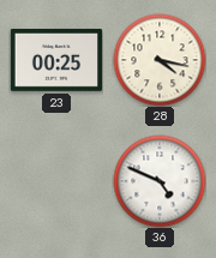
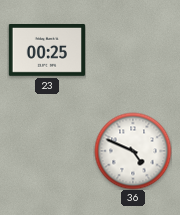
28: 4:17 -> none
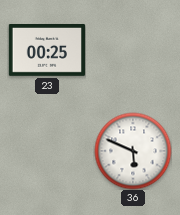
36: 4:49 -> 5:49
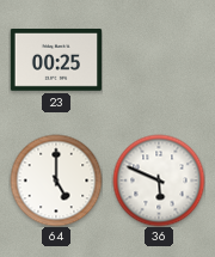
64: none -> 5:00
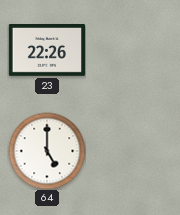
23: 00:25 -> 22:26
36: 5:49 -> none
